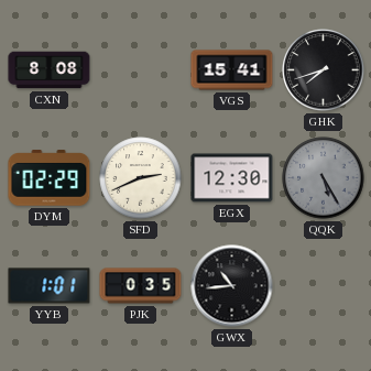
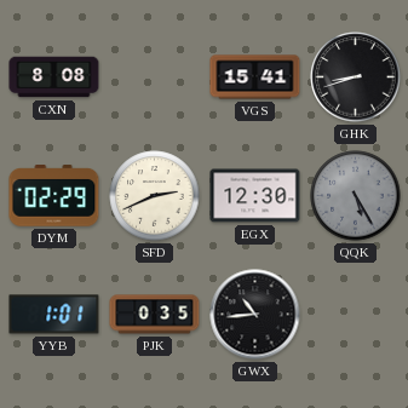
GHK: 7:42 -> 8:42
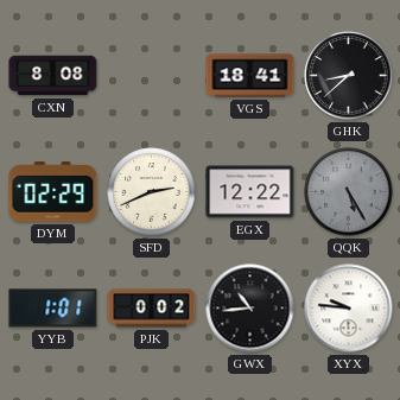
VGS: 15:41 -> 18:41
GHK: 8:42 -> 8:38
EGX: 12:30 -> 12:22
PJK: 0:35 -> 0:02
XYX: none -> 9:46
